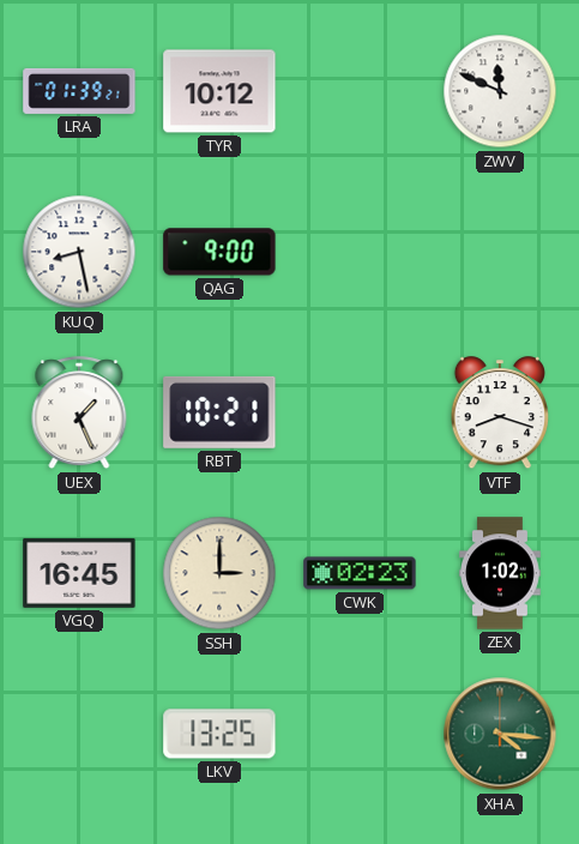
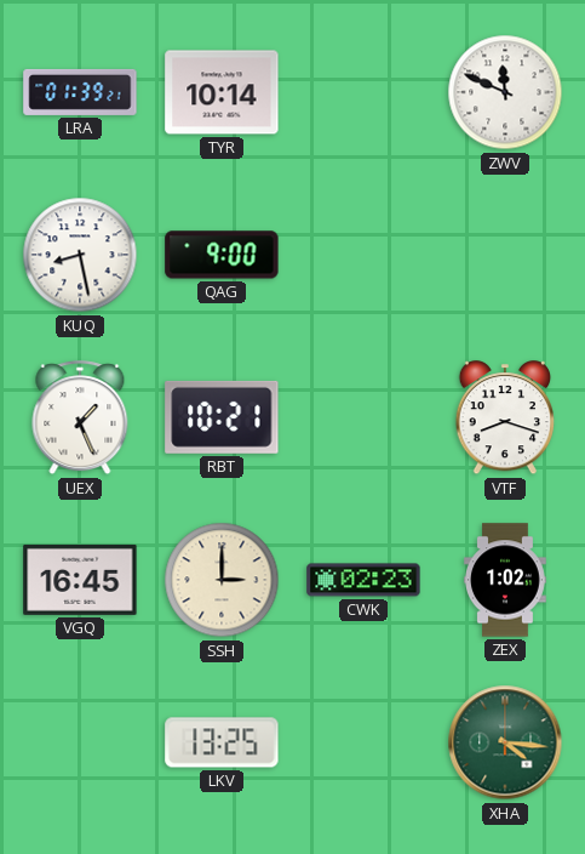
TYR: 10:12 -> 10:14
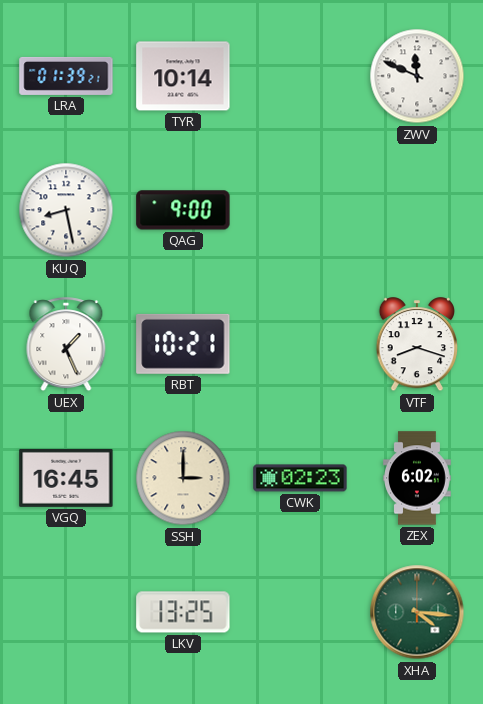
ZEX: 1:02 -> 6:02
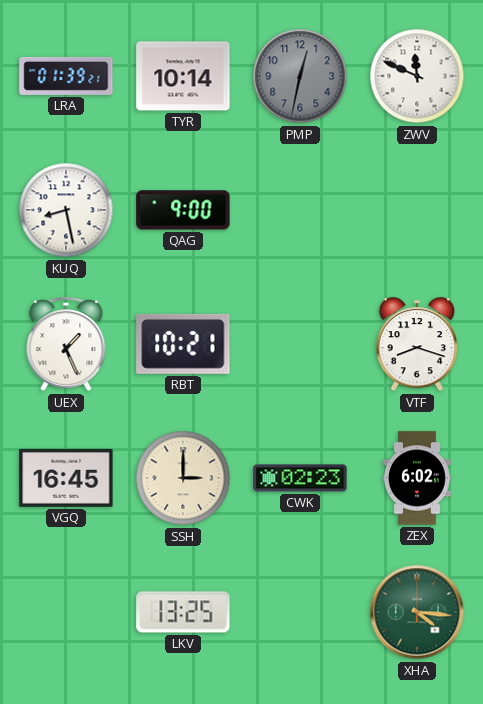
PMP: none -> 12:32
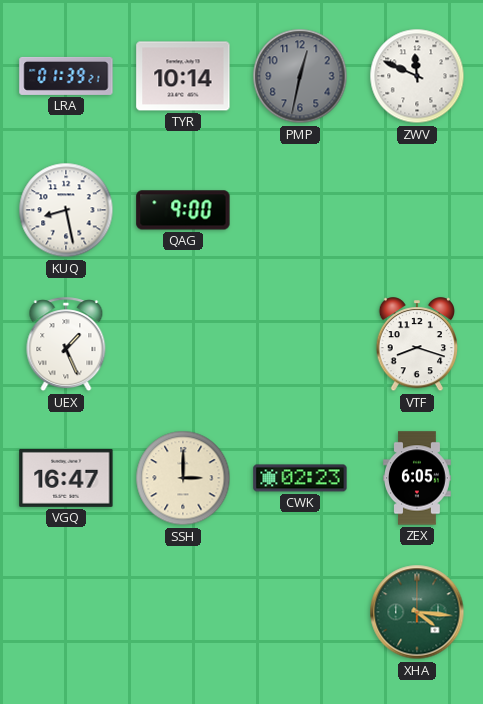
RBT: 10:21 -> none
VGQ: 16:45 -> 16:47
ZEX: 6:02 -> 6:05
LKV: 13:25 -> none
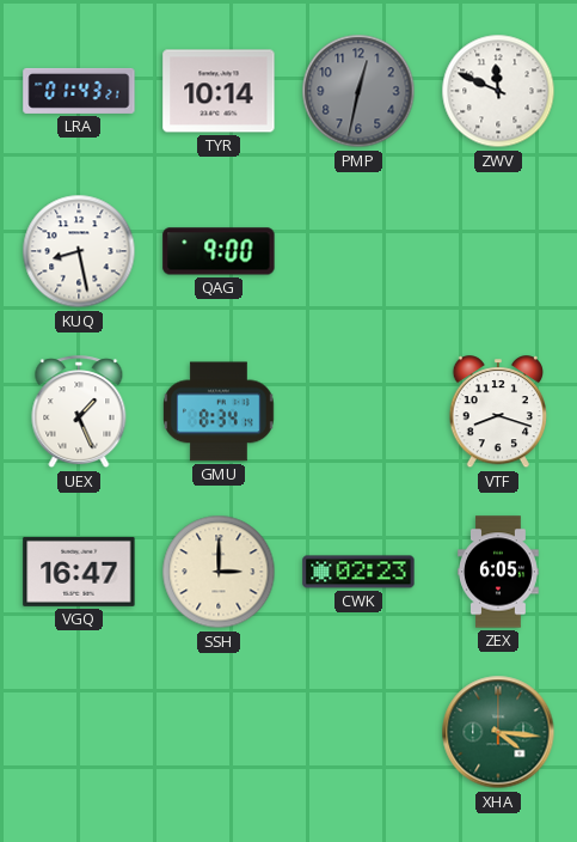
LRA: 01:39 -> 01:43
GMU: none -> 8:34
